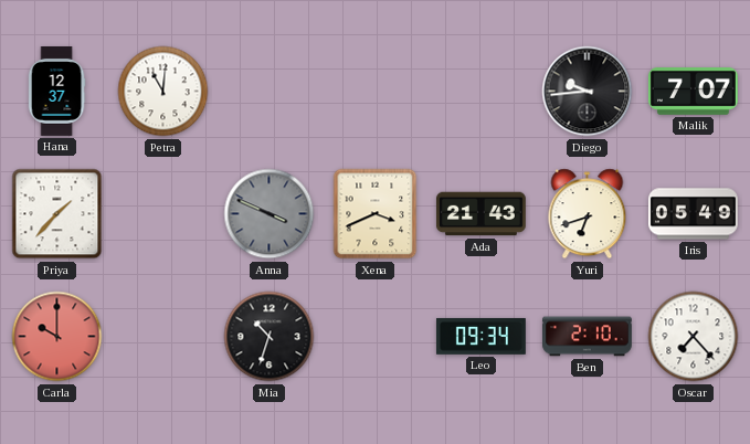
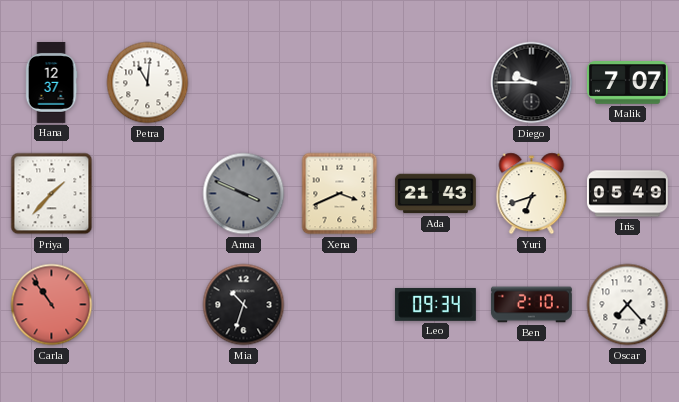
Diego: 9:44 -> 9:45
Carla: 10:00 -> 10:54
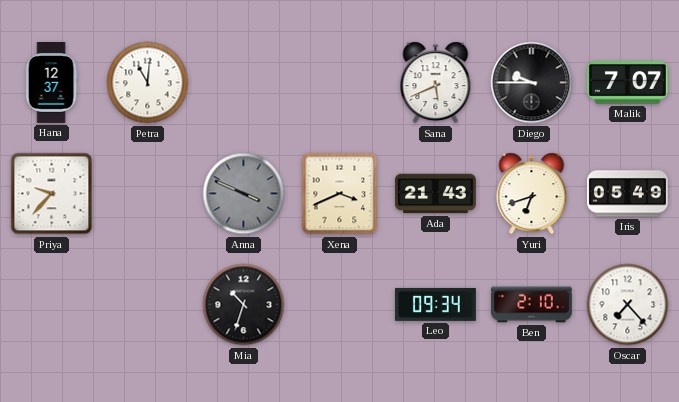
Sana: none -> 5:41
Priya: 1:37 -> 9:37
Carla: 10:54 -> none
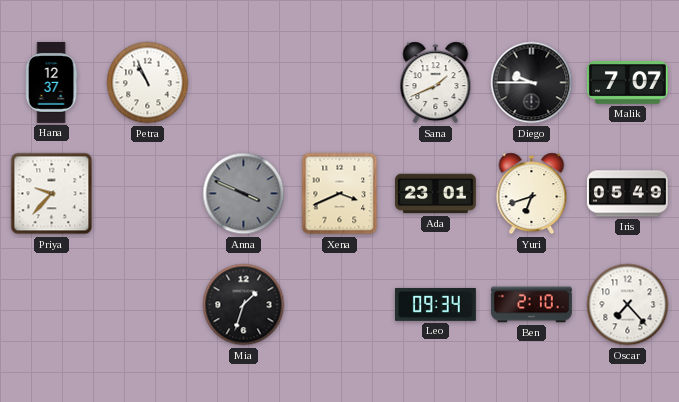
Petra: 11:01 -> 10:56
Sana: 5:41 -> 1:41
Ada: 21:43 -> 23:01
Mia: 10:33 -> 1:33
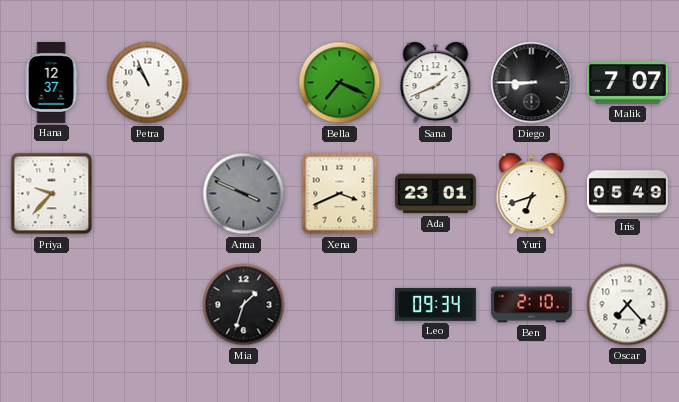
Bella: none -> 7:19
Diego: 9:45 -> 8:45
